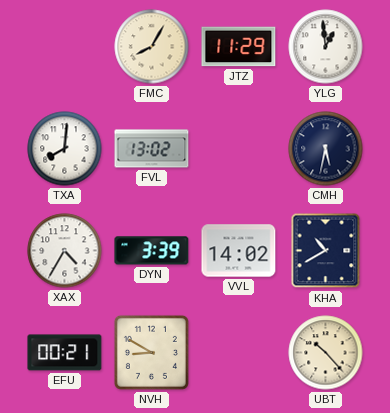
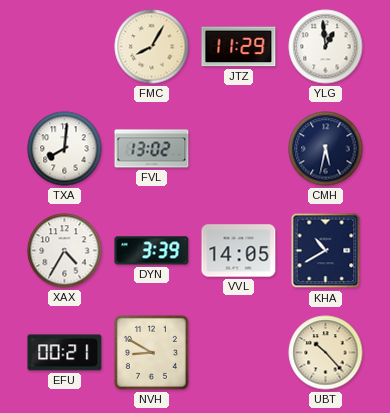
VVL: 14:02 -> 14:05
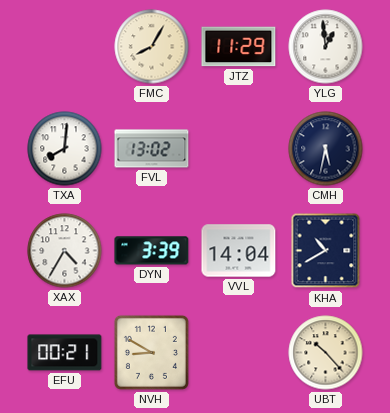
VVL: 14:05 -> 14:04
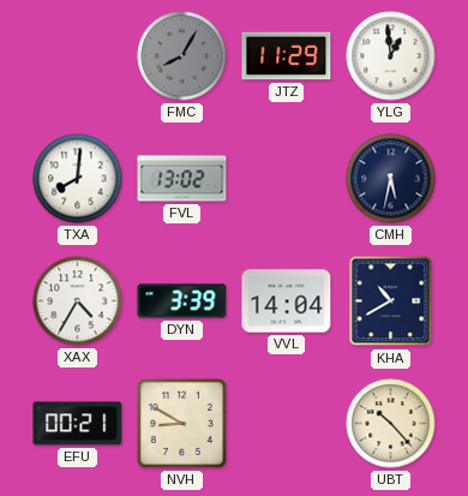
FMC dial: cream -> grey
